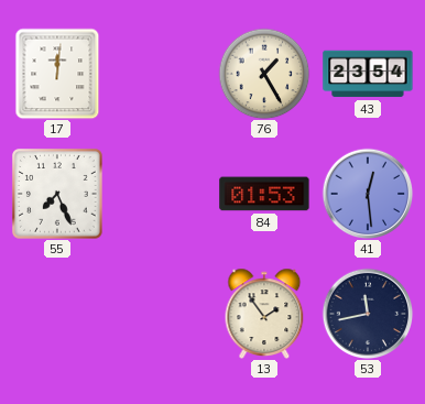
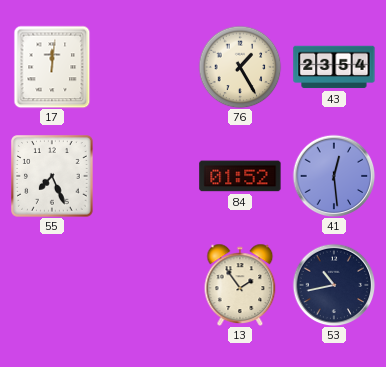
84: 01:53 -> 01:52
53: 11:43 -> 10:43
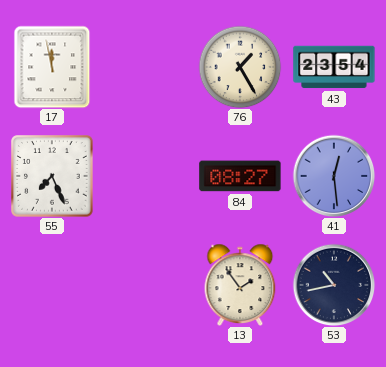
17: 12:01 -> 11:58
84: 01:52 -> 08:27
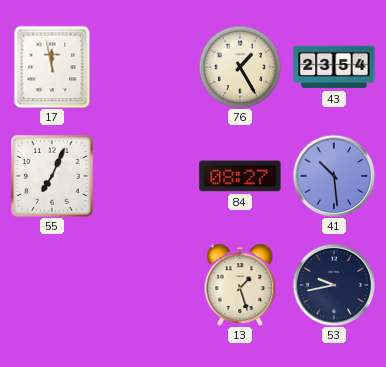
55: 7:26 -> 7:04
41: 12:29 -> 10:29
13: 1:54 -> 1:27
53: 10:43 -> 9:43
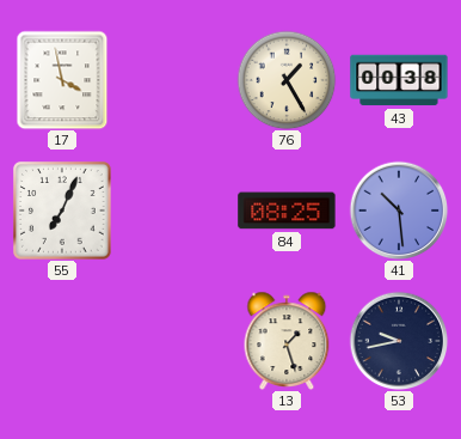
17: 11:58 -> 3:58
43: 23:54 -> 00:38
84: 08:27 -> 08:25
